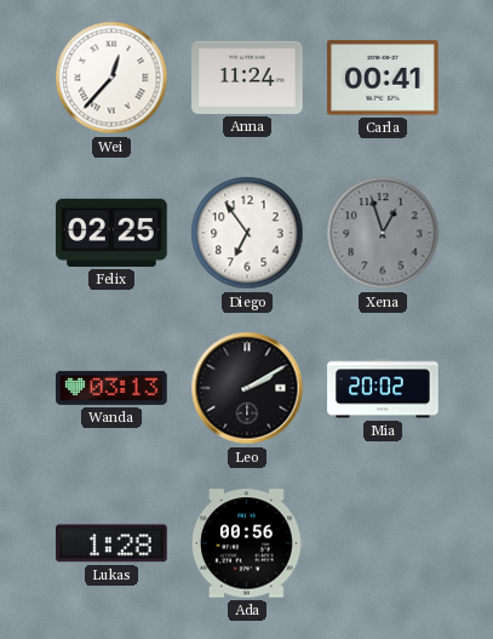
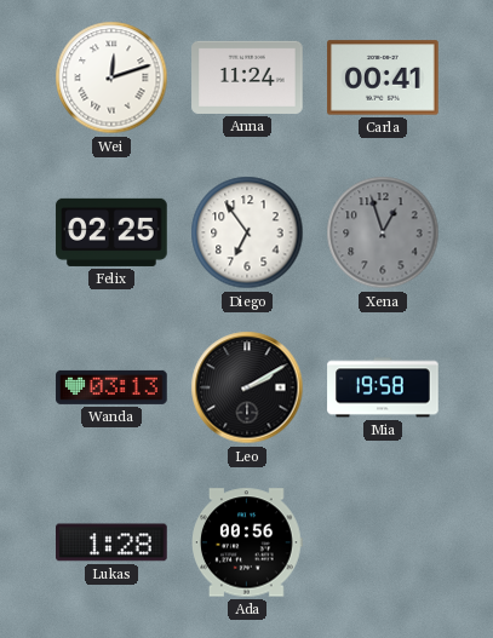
Wei: 12:37 -> 12:12
Mia: 20:02 -> 19:58
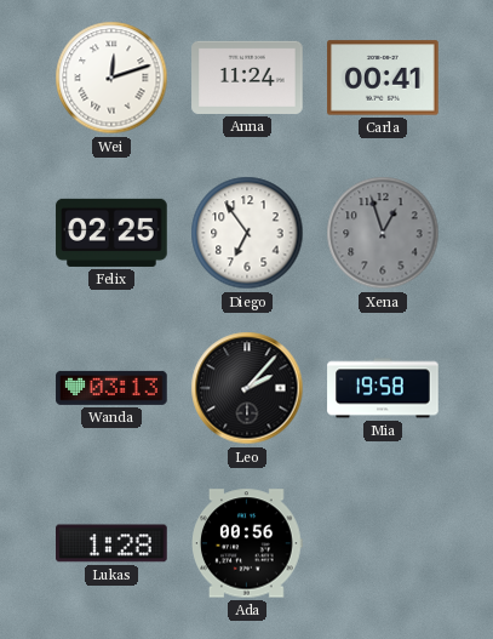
Leo: 2:10 -> 2:07
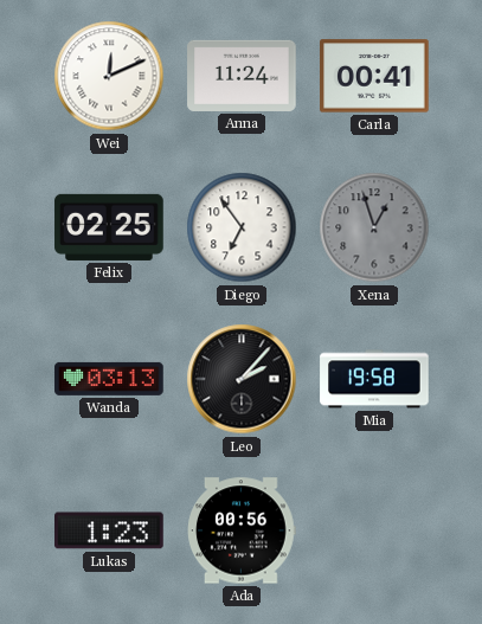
Wei: 12:12 -> 12:11
Lukas: 1:28 -> 1:23
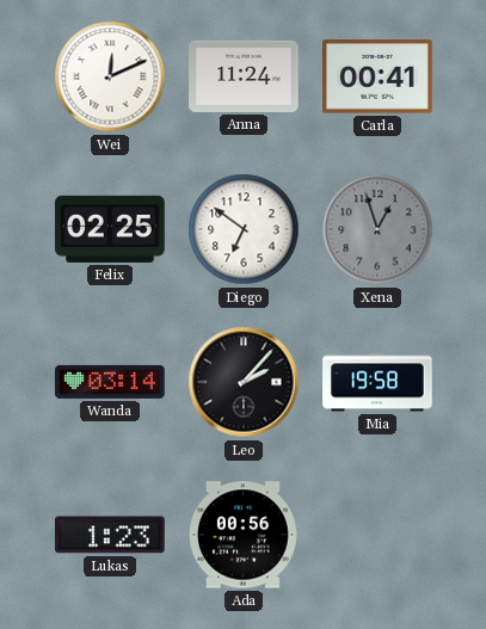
Diego: 6:54 -> 6:51
Wanda: 03:13 -> 03:14
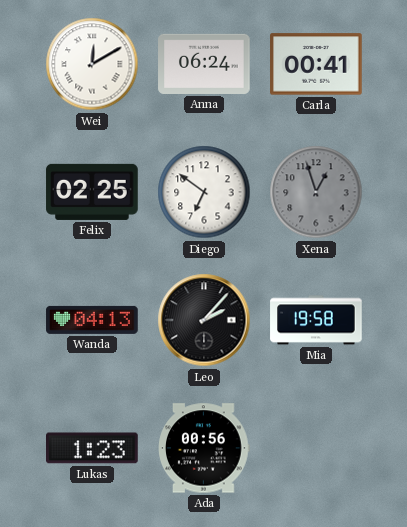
Wei: 12:11 -> 12:10
Anna: 11:24 -> 06:24
Wanda: 03:14 -> 04:13
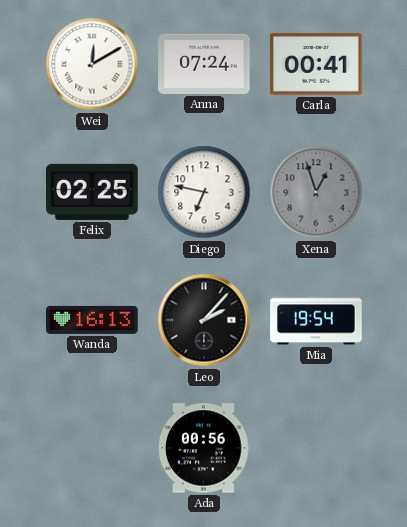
Anna: 06:24 -> 07:24
Diego: 6:51 -> 6:47
Wanda: 04:13 -> 16:13
Mia: 19:58 -> 19:54
Lukas: 1:23 -> none
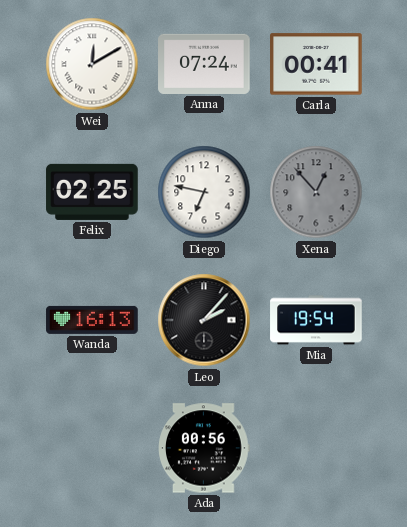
Xena: 12:57 -> 12:53
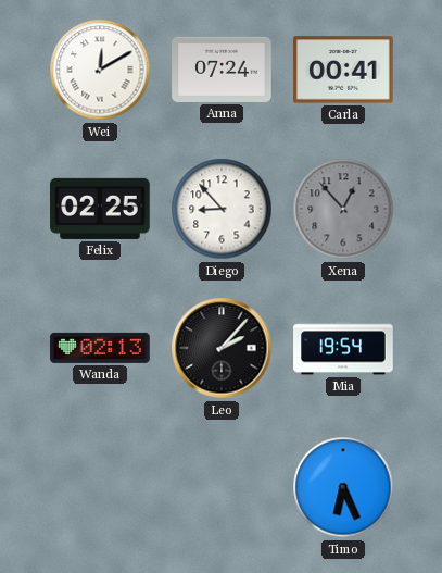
Diego: 6:47 -> 8:53
Wanda: 16:13 -> 02:13
Ada: 00:56 -> none
Timo: none -> 6:26
